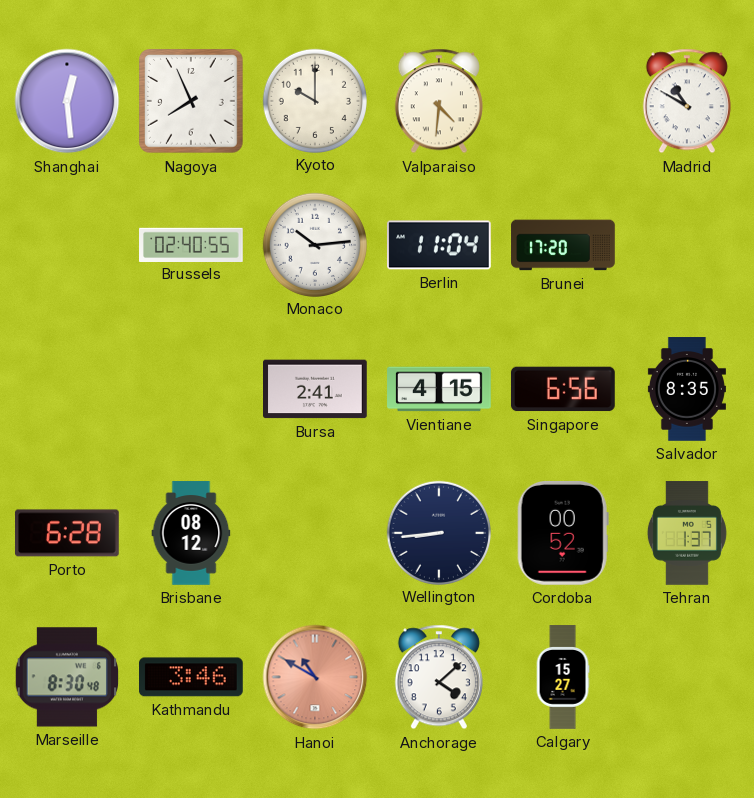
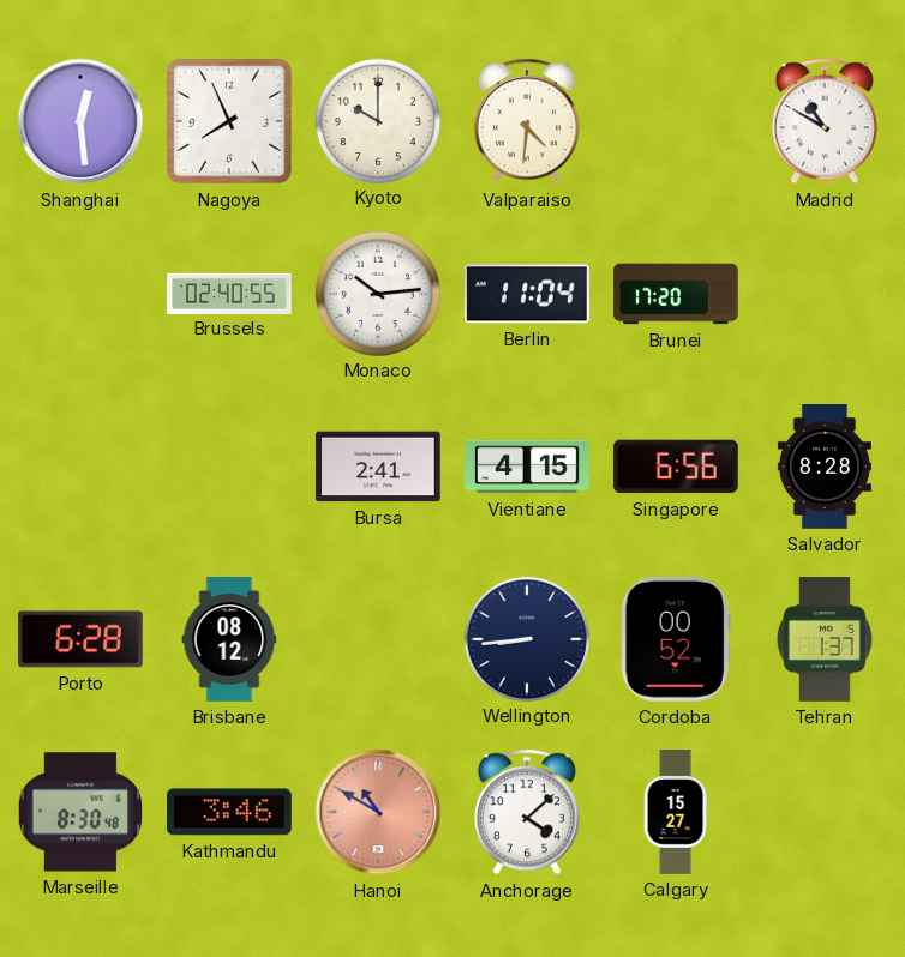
Salvador: 8:35 -> 8:28
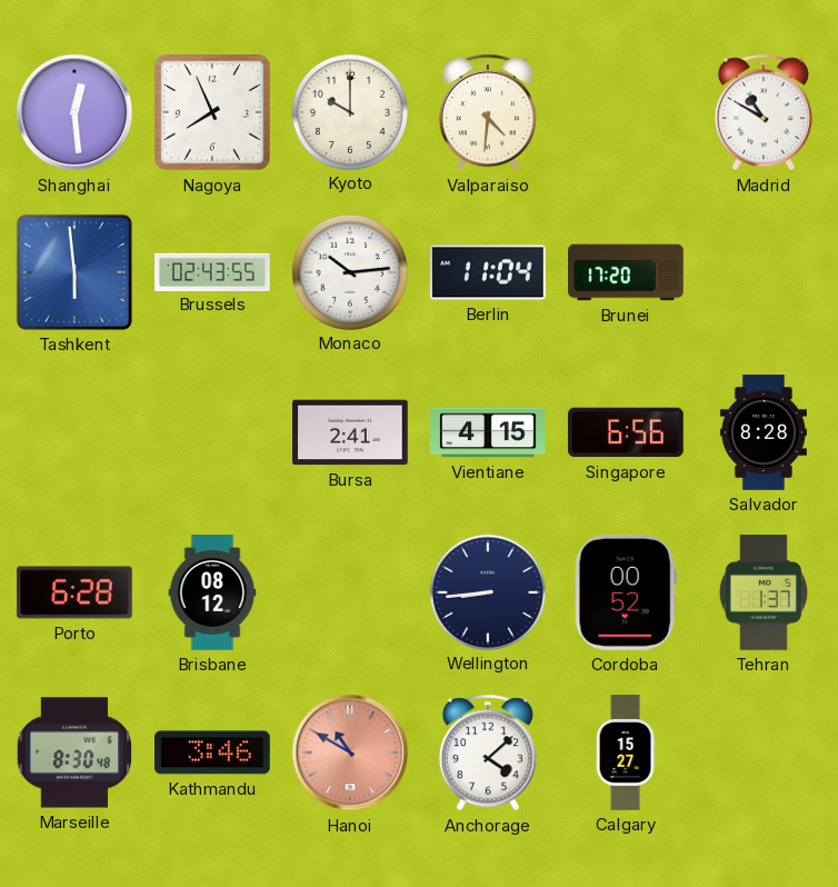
Tashkent: none -> 5:59
Brussels: 02:40 -> 02:43
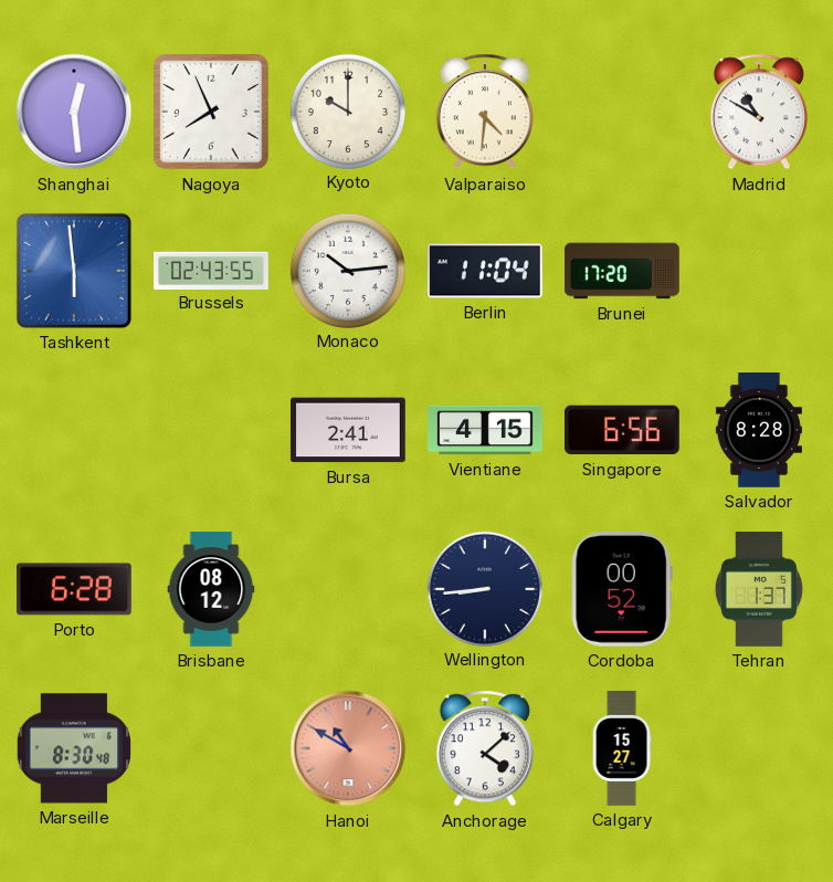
Kathmandu: 3:46 -> none
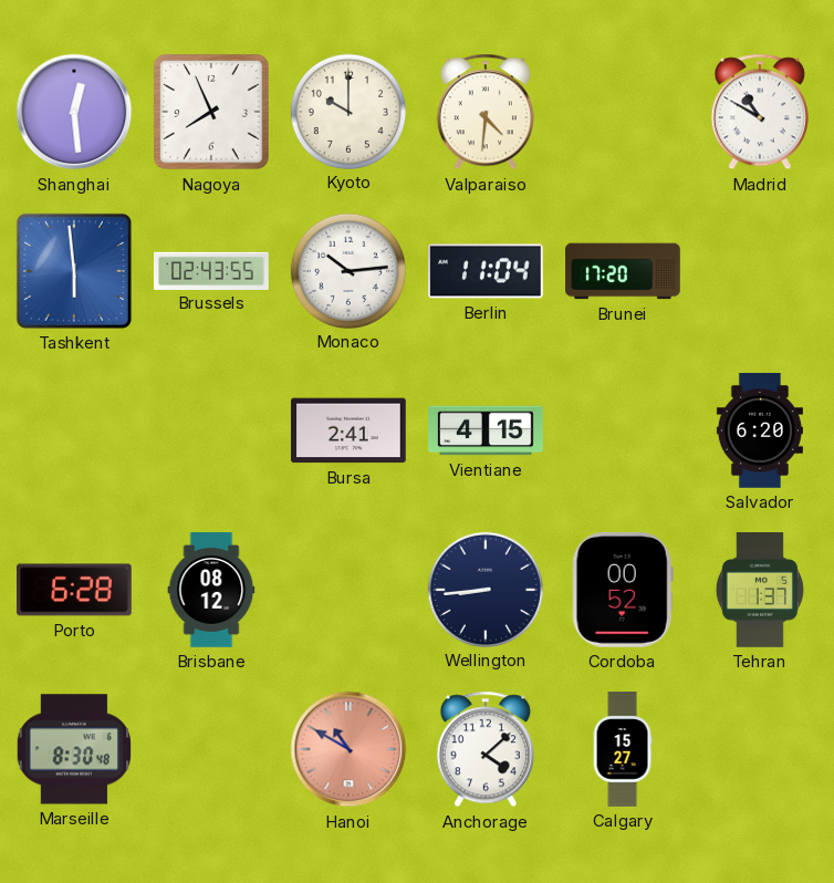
Singapore: 6:56 -> none
Salvador: 8:28 -> 6:20
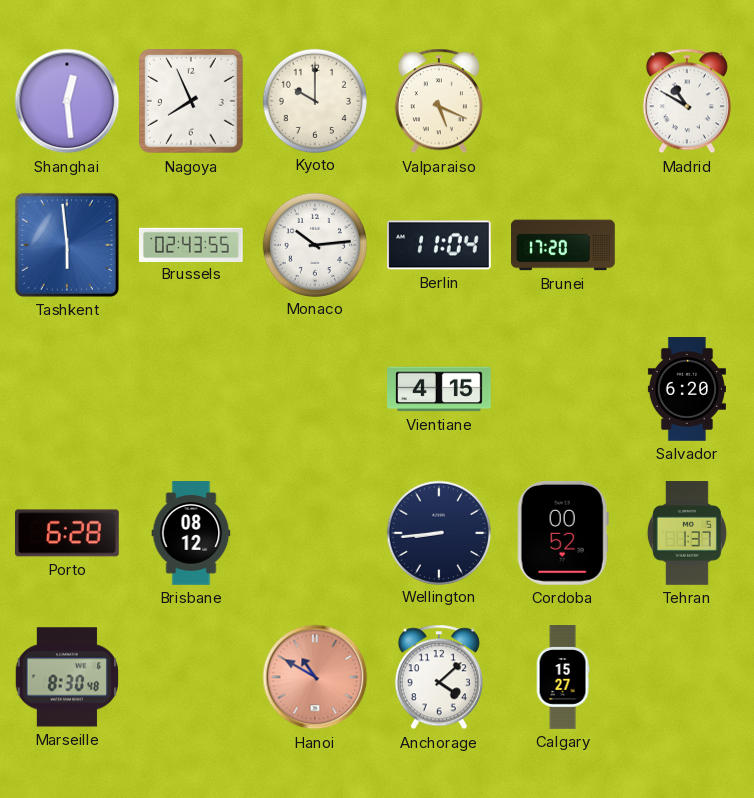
Valparaiso: 4:31 -> 5:19
Bursa: 2:41 -> none
